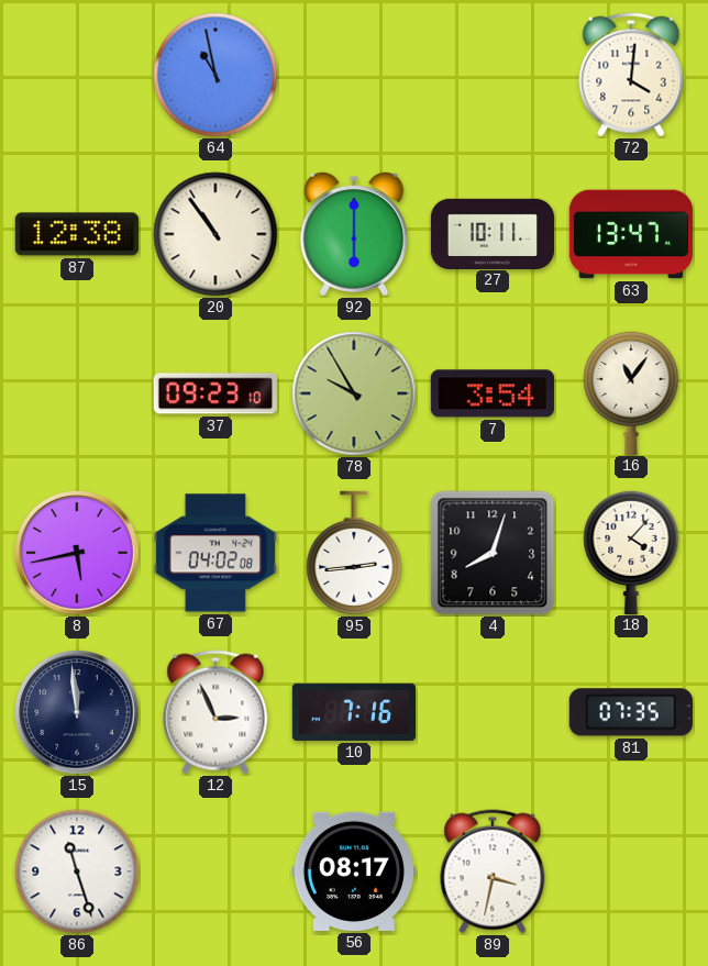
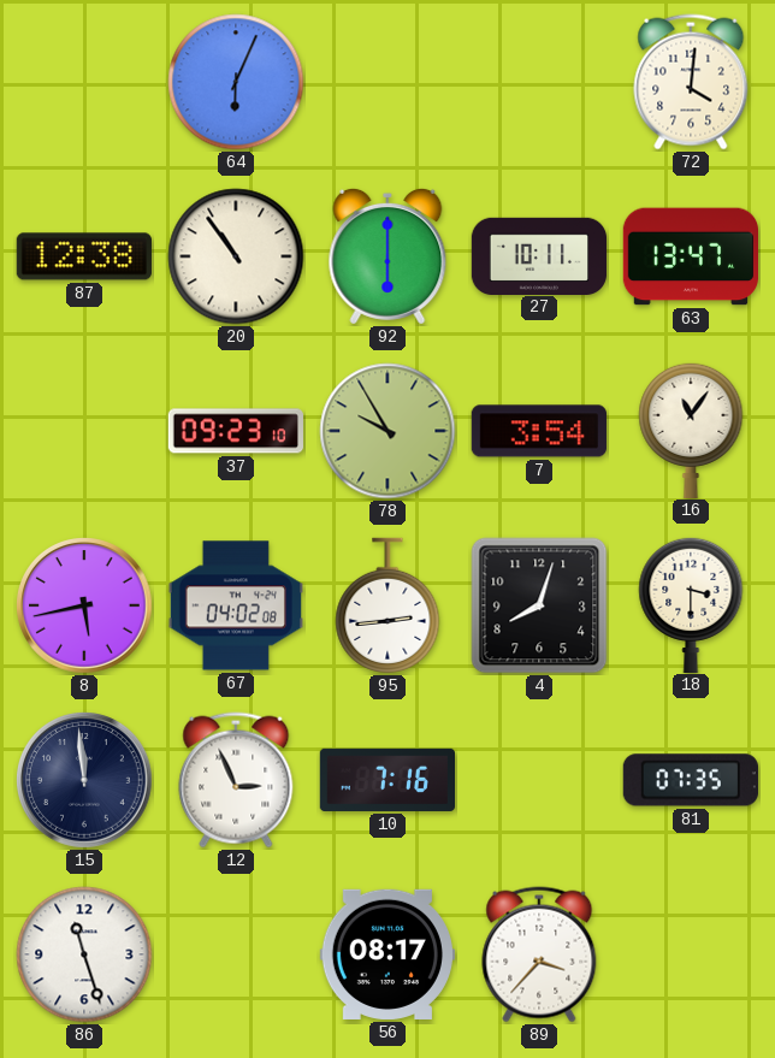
64: 10:58 -> 6:04
18: 4:07 -> 3:30
89: 3:32 -> 3:37
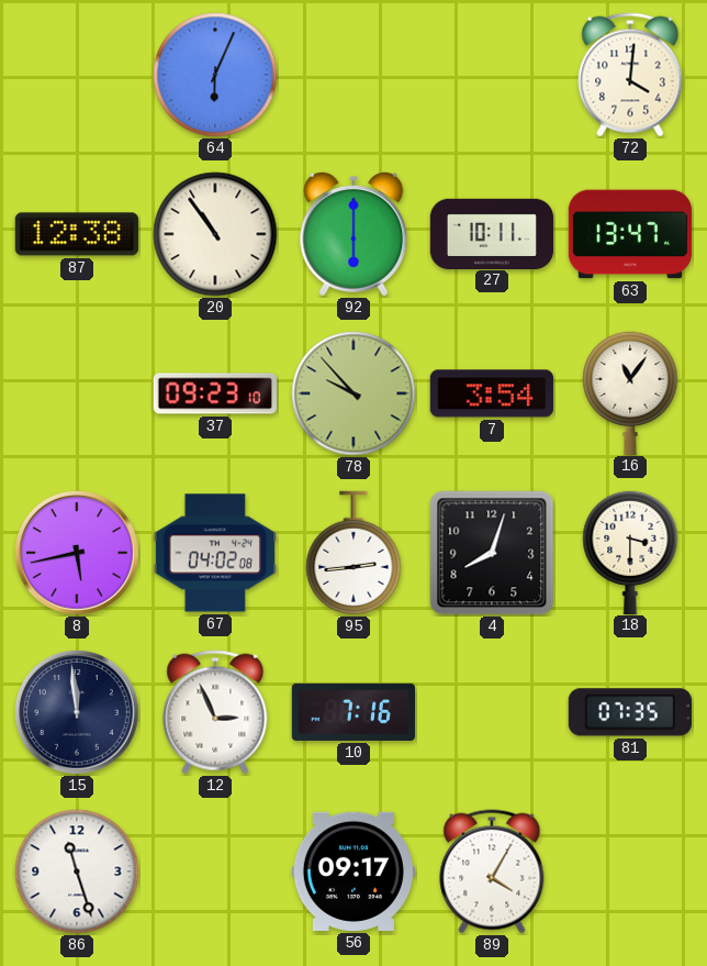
78: 9:55 -> 9:53
56: 08:17 -> 09:17
89: 3:37 -> 4:05
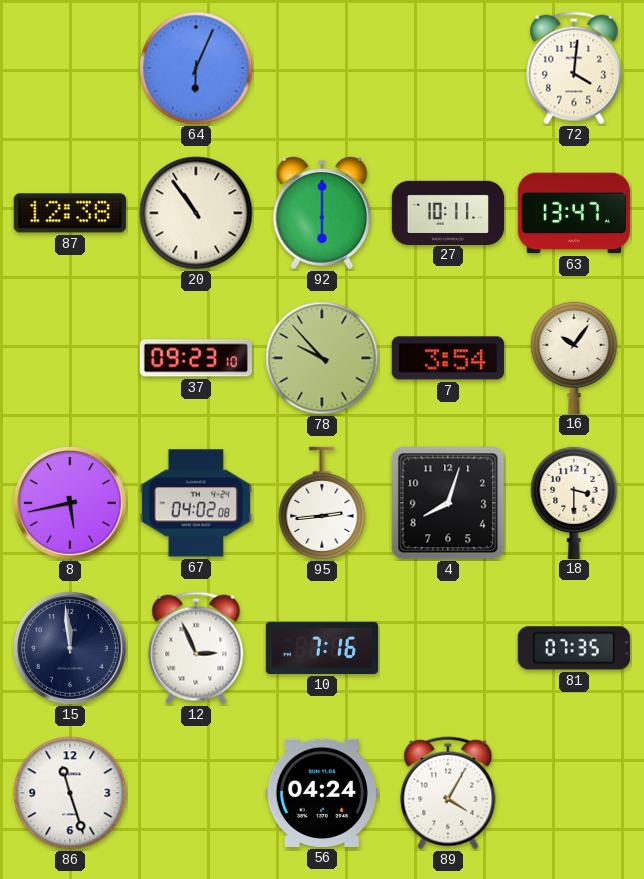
16: 11:06 -> 10:06
56: 09:17 -> 04:24
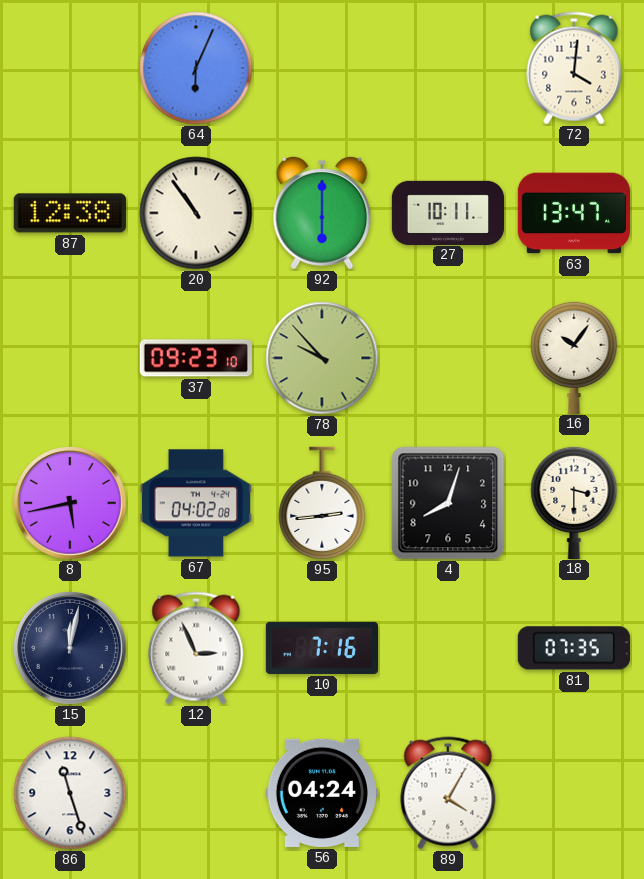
7: 3:54 -> none
15: 11:59 -> 12:02
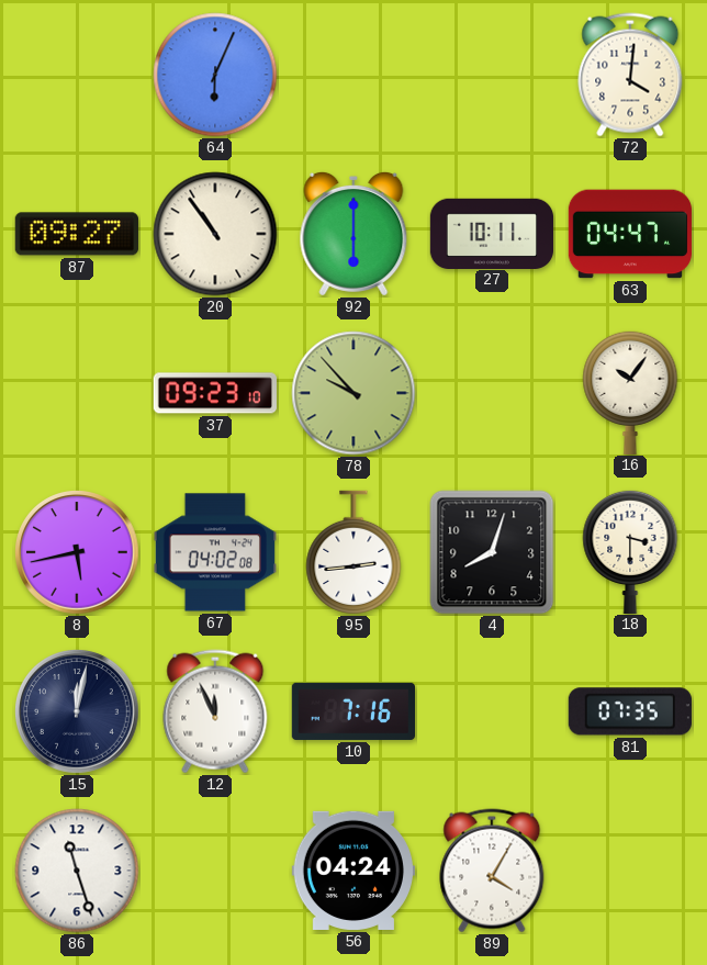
87: 12:38 -> 09:27
63: 13:47 -> 04:47
12: 2:56 -> 11:56
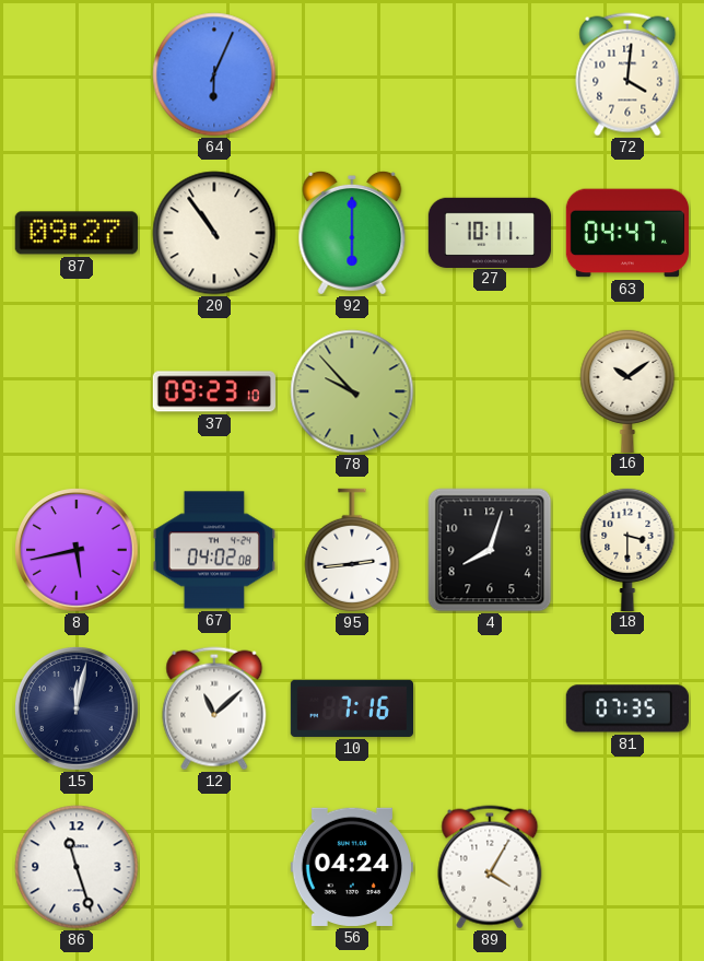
16: 10:06 -> 10:09
12: 11:56 -> 11:08
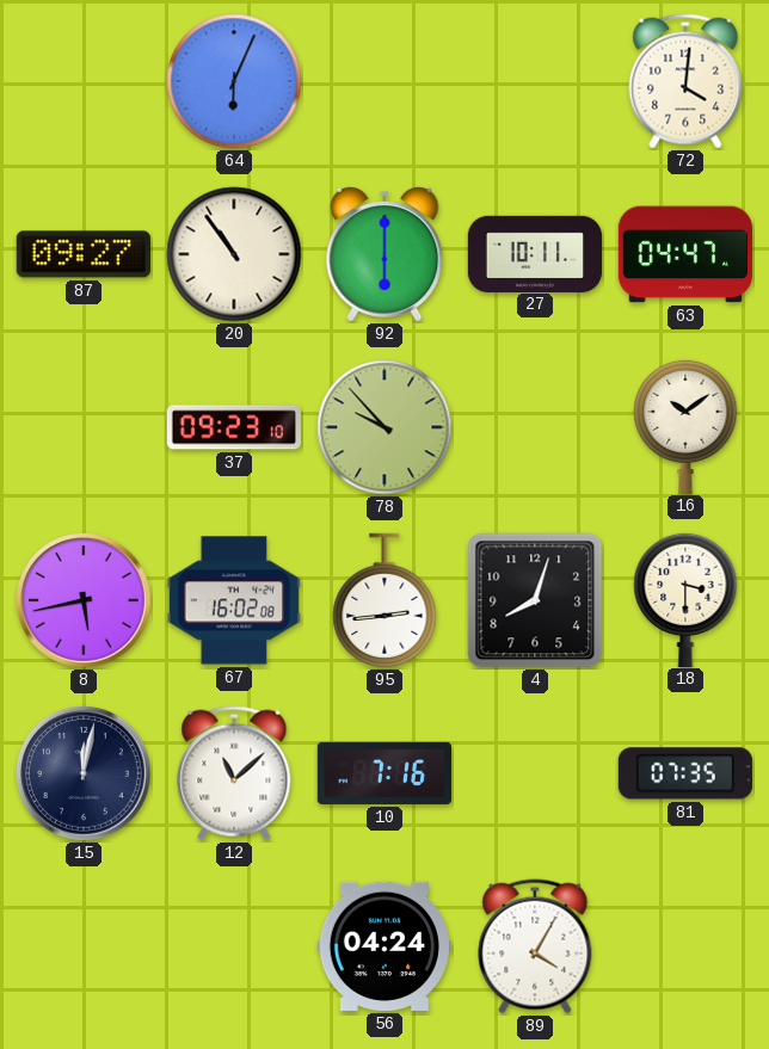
67: 04:02 -> 16:02
86: 11:27 -> none
